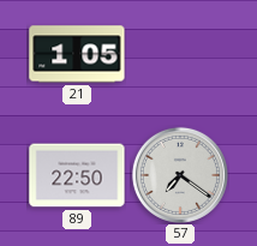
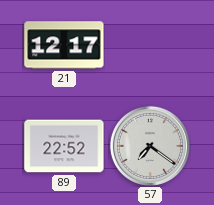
21: 1:05 -> 12:17
89: 22:50 -> 22:52
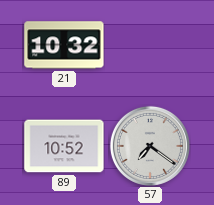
21: 12:17 -> 10:32
89: 22:52 -> 10:52
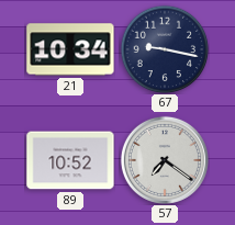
21: 10:32 -> 10:34
67: none -> 9:17
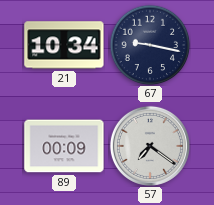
89: 10:52 -> 00:09
